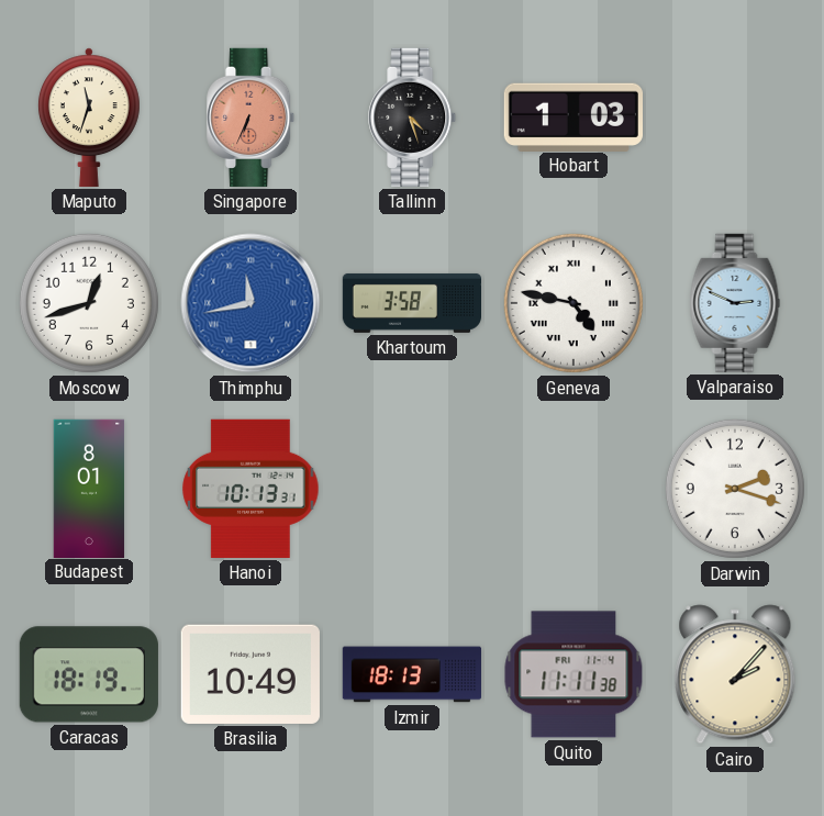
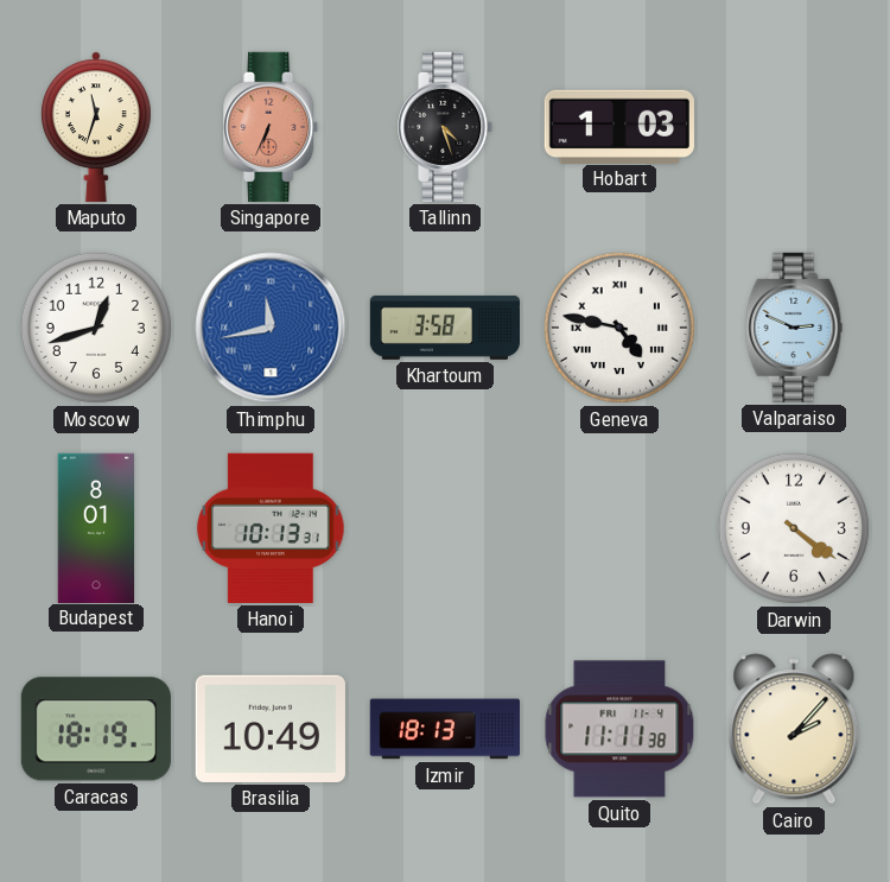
Darwin: 2:18 -> 4:21
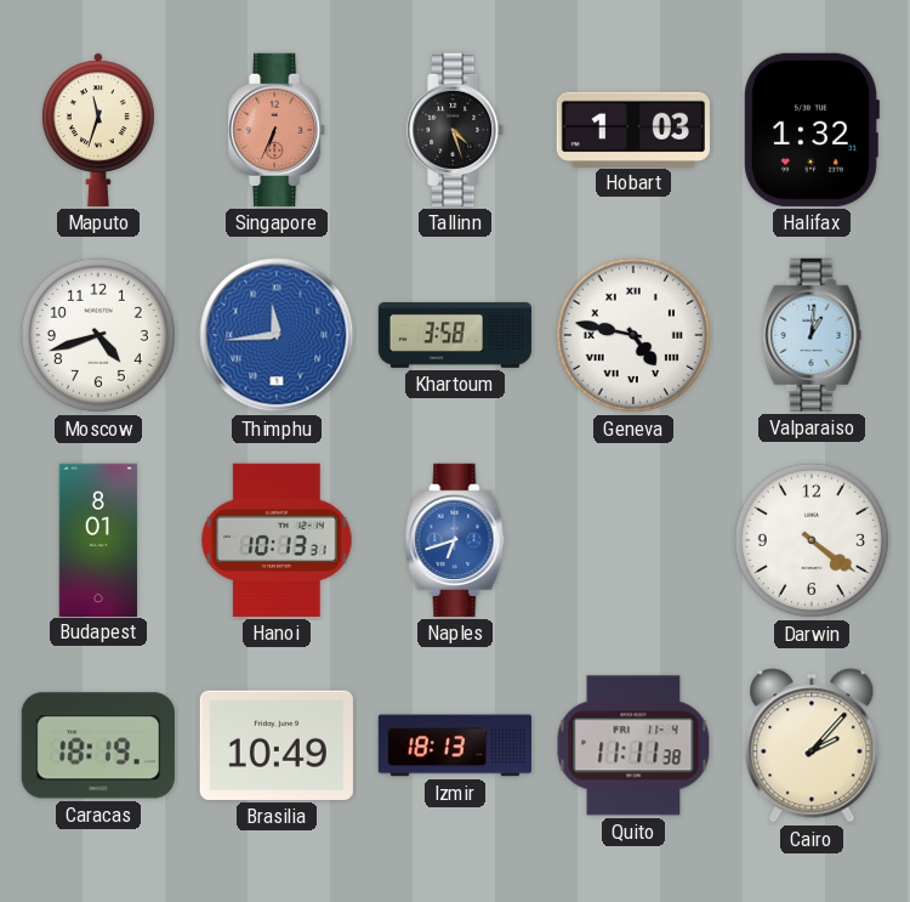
Halifax: none -> 1:32
Moscow: 12:42 -> 4:42
Thimphu: 11:43 -> 11:44
Valparaiso: 2:49 -> 1:01
Naples: none -> 6:42
